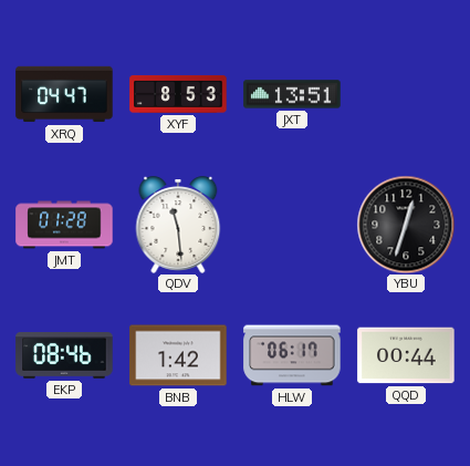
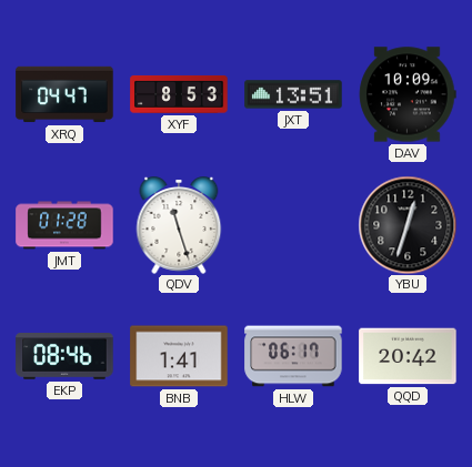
DAV: none -> 10:09
QDV: 11:29 -> 11:27
BNB: 1:42 -> 1:41
QQD: 00:44 -> 20:42
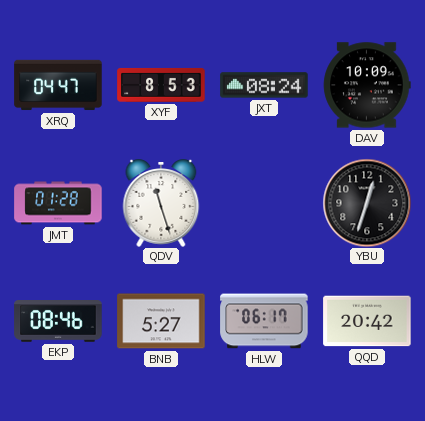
JXT: 13:51 -> 08:24
BNB: 1:41 -> 5:27
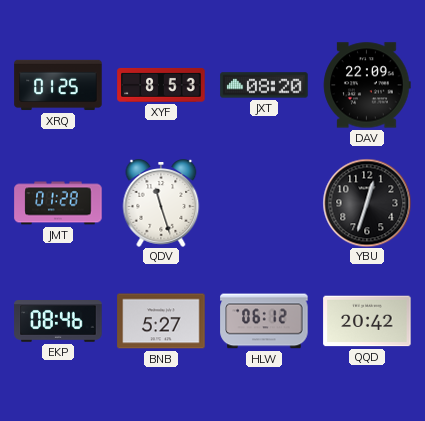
XRQ: 04:47 -> 01:25
JXT: 08:24 -> 08:20
DAV: 10:09 -> 22:09
HLW: 06:17 -> 06:12
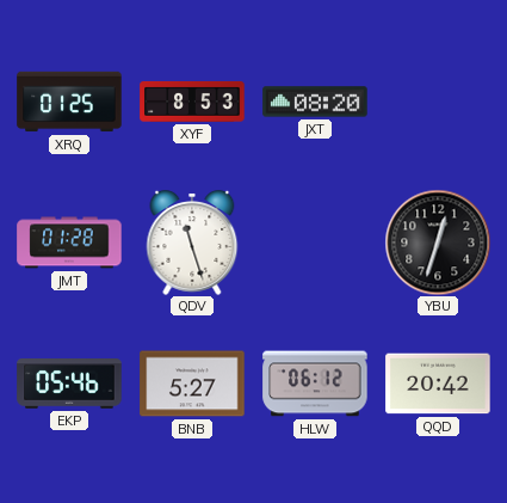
DAV: 22:09 -> none
EKP: 08:46 -> 05:46
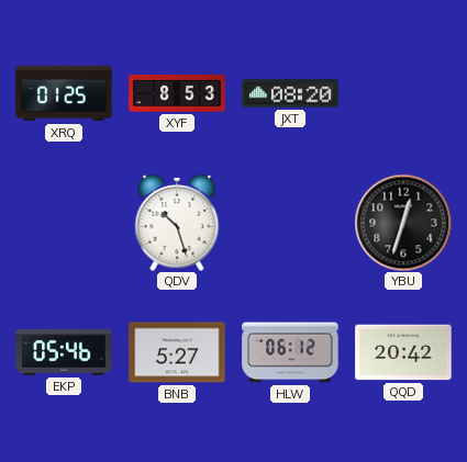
JMT: 01:28 -> none
QDV: 11:27 -> 10:27
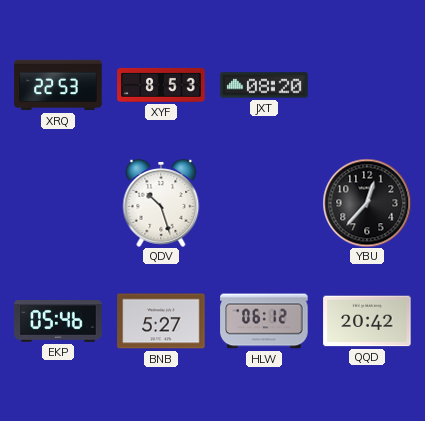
XRQ: 01:25 -> 22:53
YBU: 12:33 -> 12:37
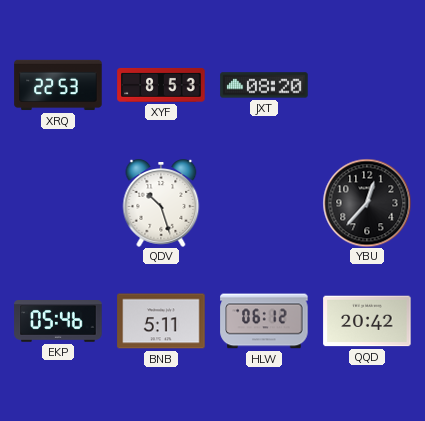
BNB: 5:27 -> 5:11
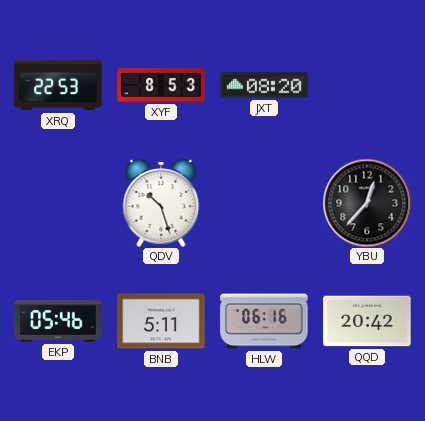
HLW: 06:12 -> 06:16
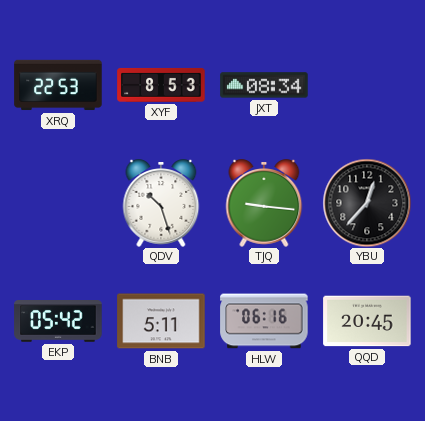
JXT: 08:20 -> 08:34
TJQ: none -> 9:16
EKP: 05:46 -> 05:42
QQD: 20:42 -> 20:45
